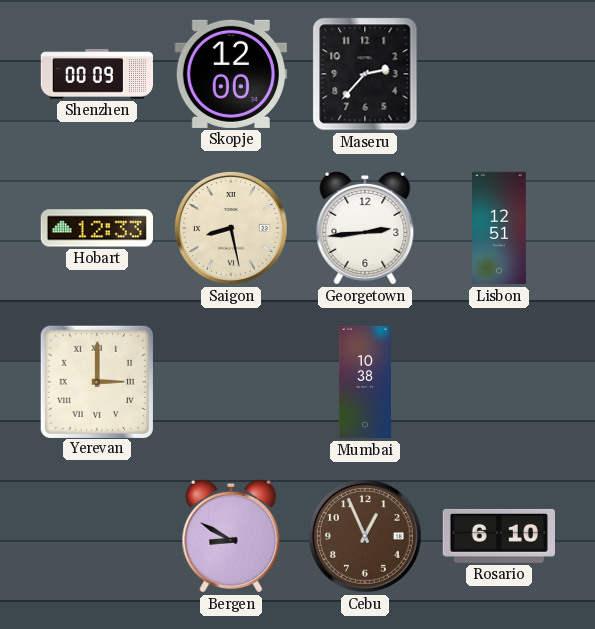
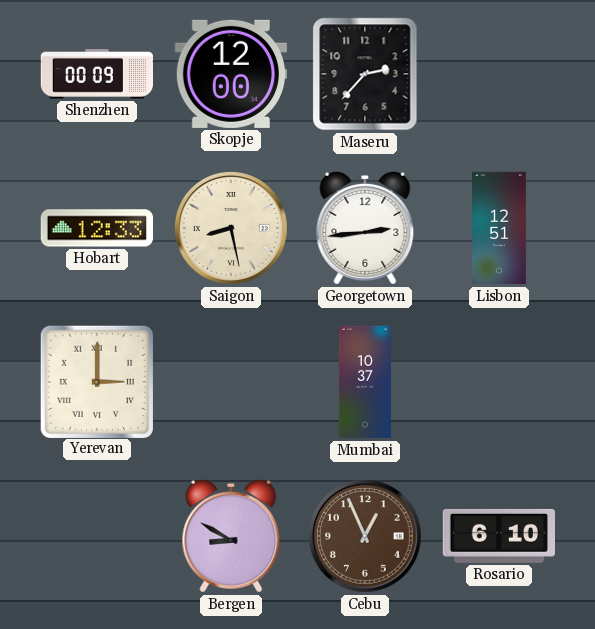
Mumbai: 10:38 -> 10:37
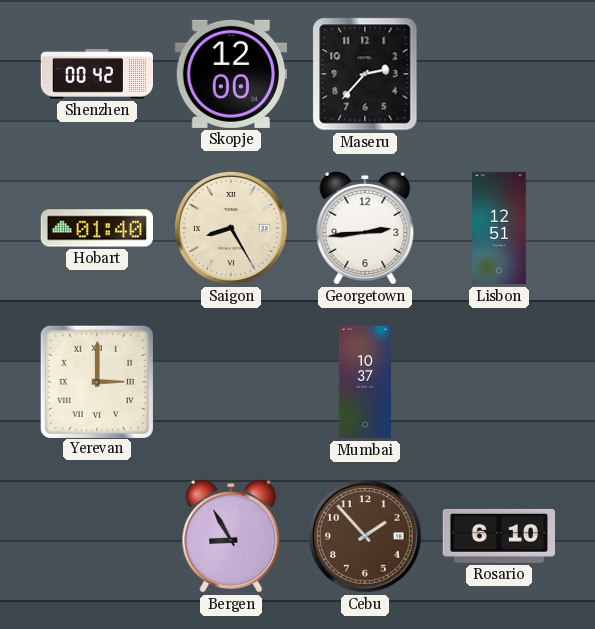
Shenzhen: 00:09 -> 00:42
Hobart: 12:33 -> 01:40
Saigon: 8:28 -> 8:25
Bergen: 8:50 -> 8:55
Cebu: 12:56 -> 1:53
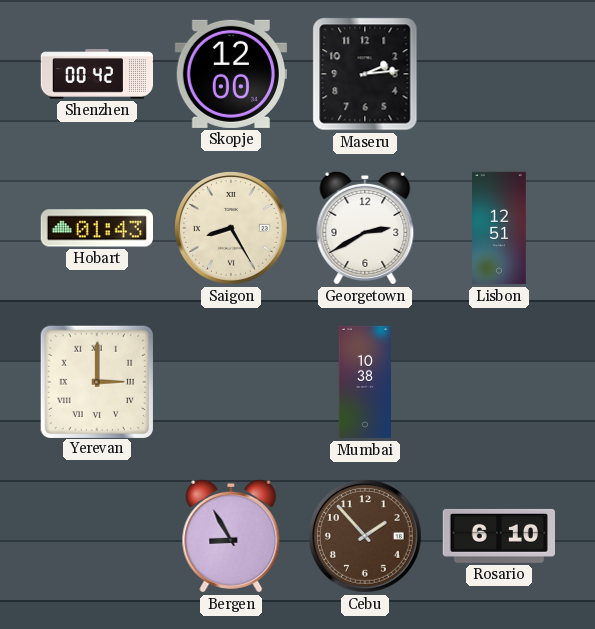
Maseru: 2:37 -> 2:14
Hobart: 01:40 -> 01:43
Georgetown: 2:44 -> 2:40
Mumbai: 10:37 -> 10:38
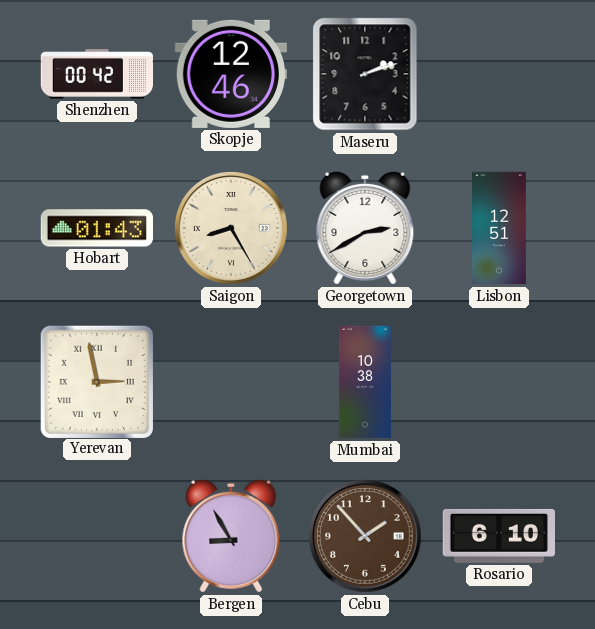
Skopje: 12:00 -> 12:46
Maseru: 2:14 -> 2:12
Yerevan: 3:00 -> 2:58
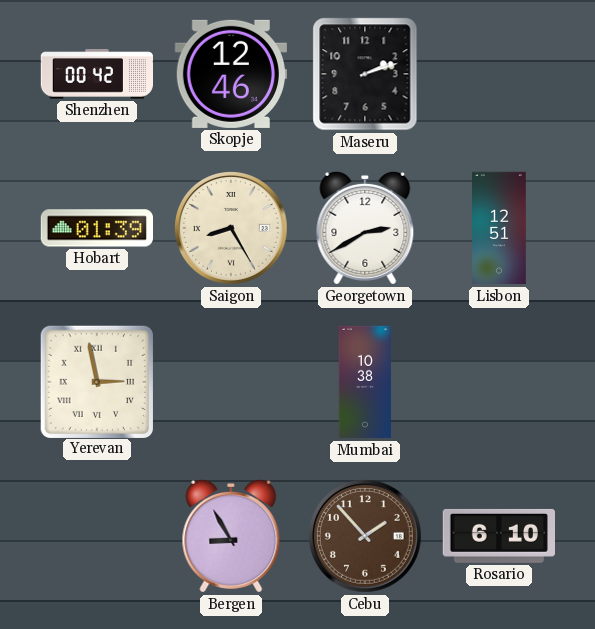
Hobart: 01:43 -> 01:39
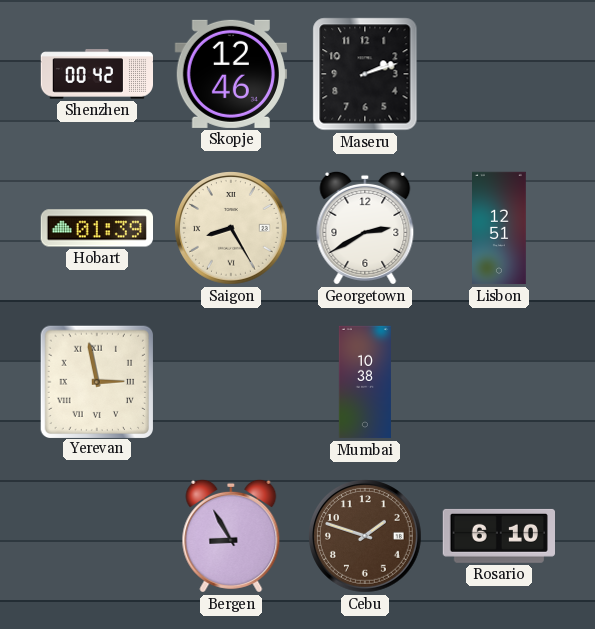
Cebu: 1:53 -> 1:48
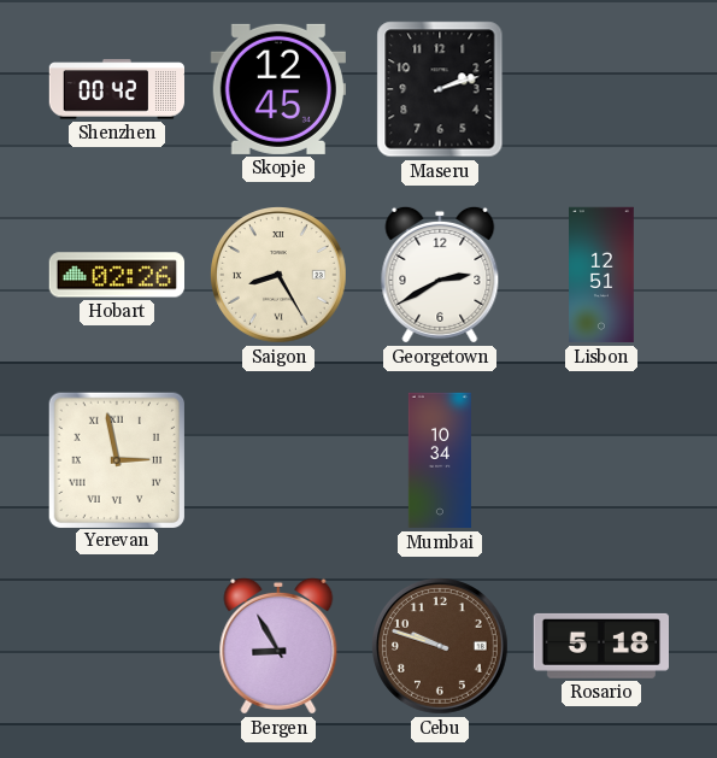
Skopje: 12:46 -> 12:45
Hobart: 01:39 -> 02:26
Mumbai: 10:38 -> 10:34
Cebu: 1:48 -> 9:48
Rosario: 6:10 -> 5:18
